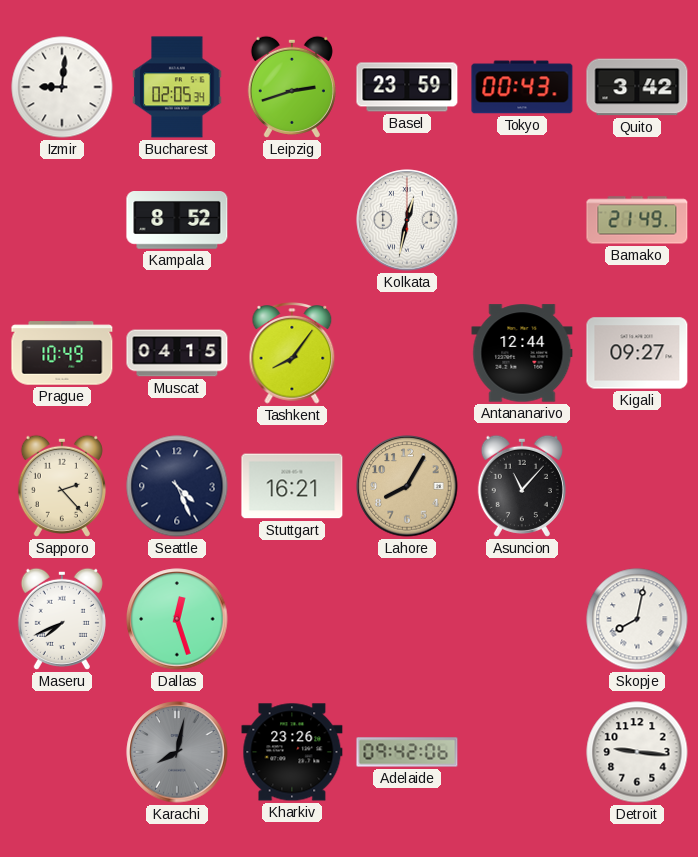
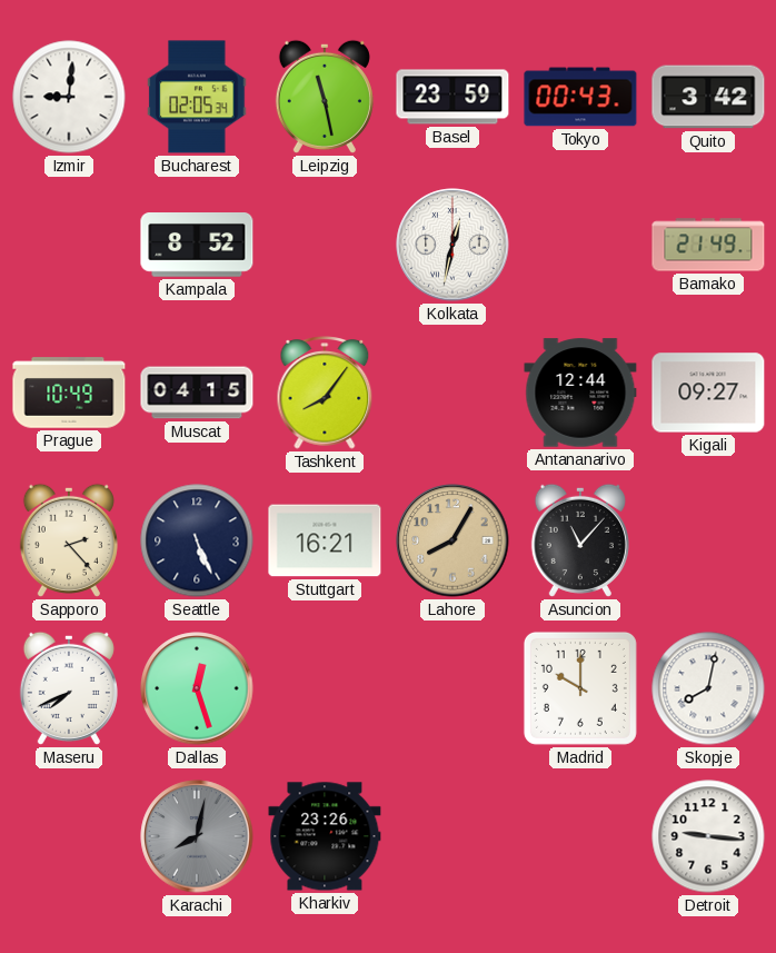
Leipzig: 2:42 -> 11:28
Seattle: 4:26 -> 5:26
Madrid: none -> 10:00
Adelaide: 09:42 -> none
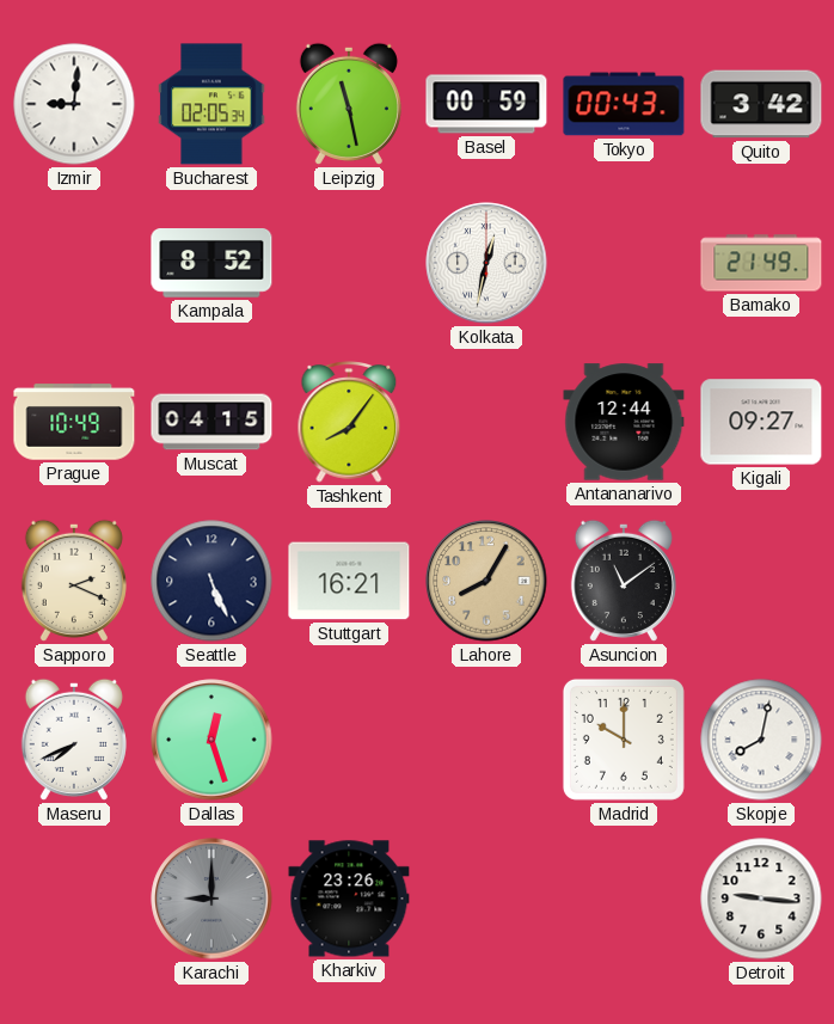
Basel: 23:59 -> 00:59
Sapporo: 2:23 -> 2:19
Asuncion: 11:07 -> 11:09
Karachi: 8:02 -> 9:00
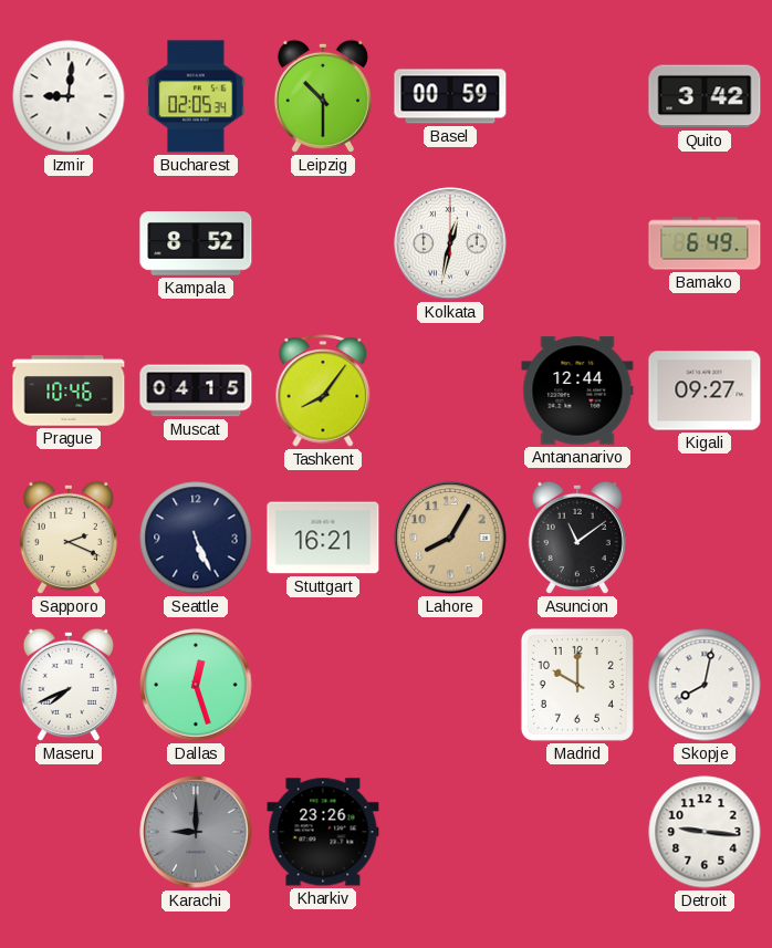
Leipzig: 11:28 -> 10:30
Tokyo: 00:43 -> none
Bamako: 21:49 -> 6:49
Prague: 10:49 -> 10:46
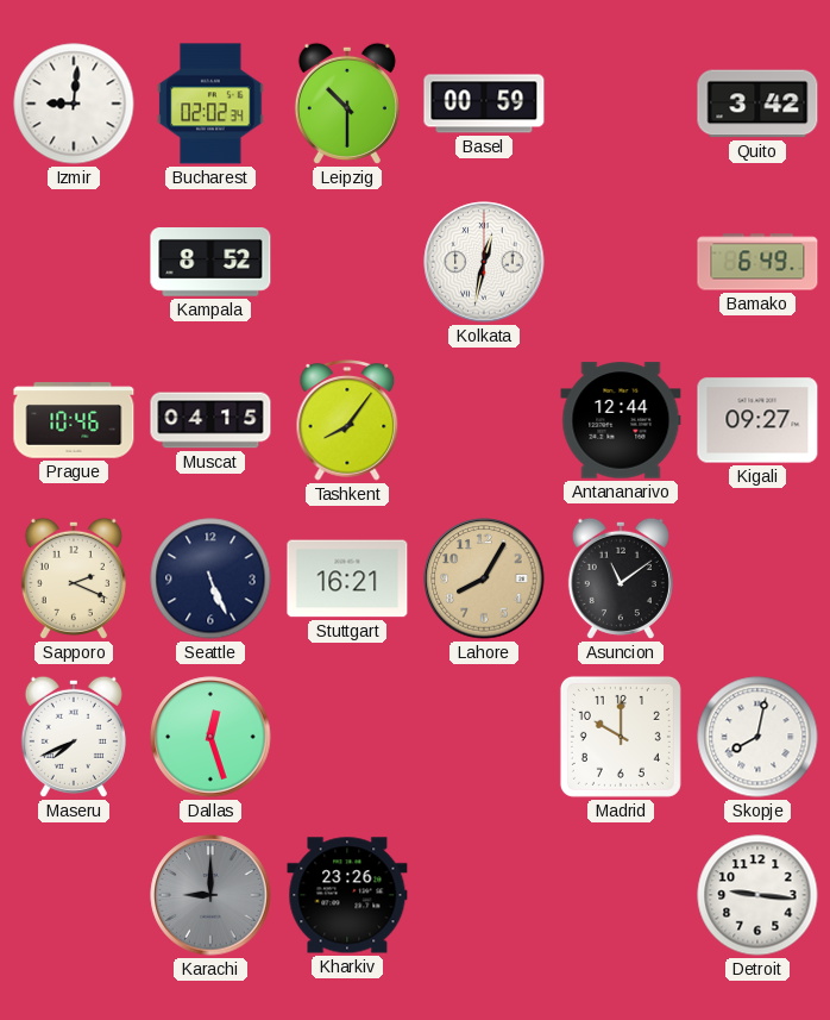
Bucharest: 02:05 -> 02:02
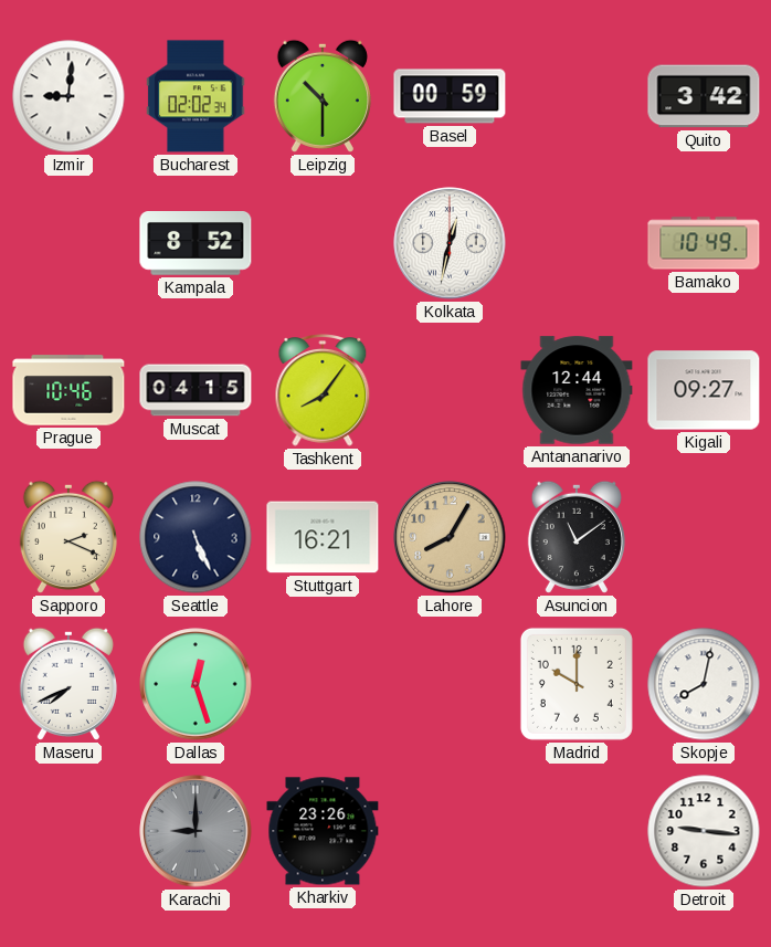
Bamako: 6:49 -> 10:49
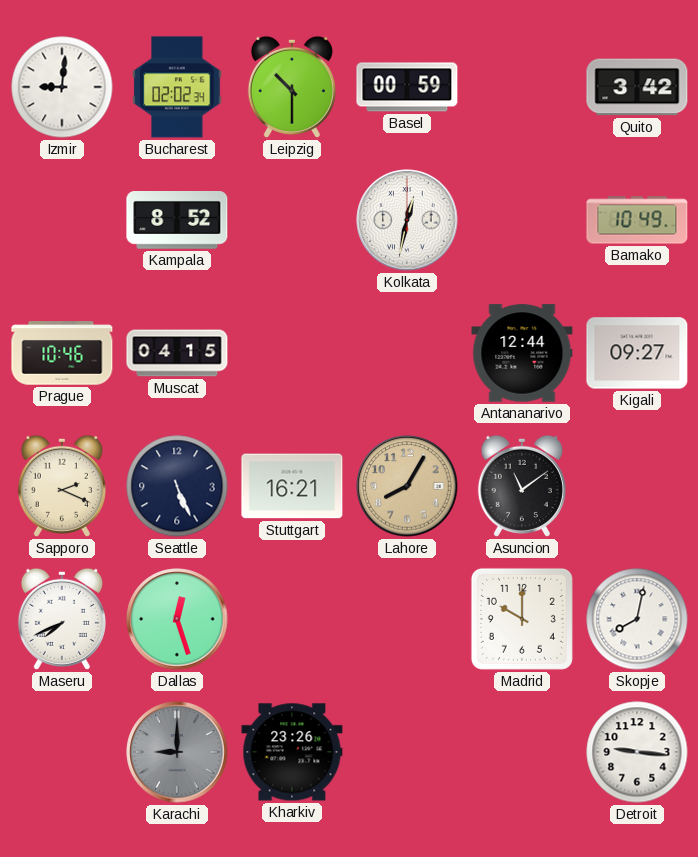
Tashkent: 8:06 -> none
